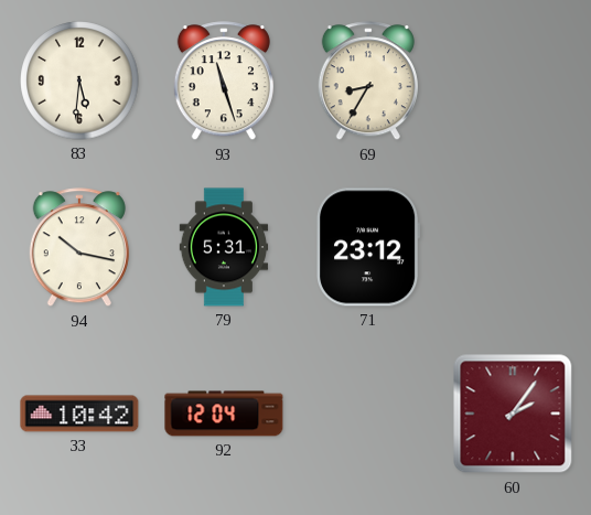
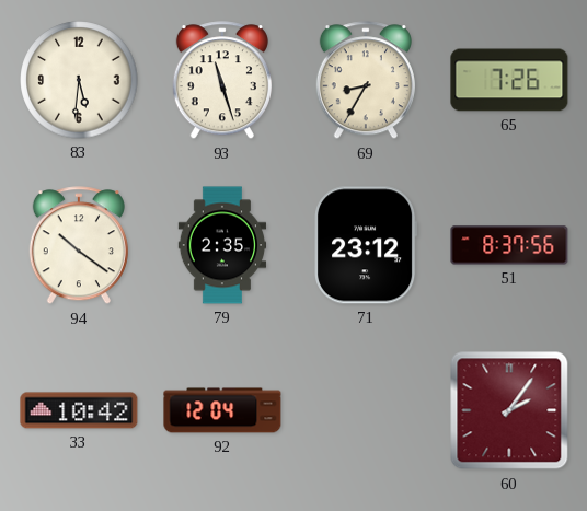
65: none -> 7:26
94: 10:17 -> 10:21
79: 5:31 -> 2:35
51: none -> 8:37
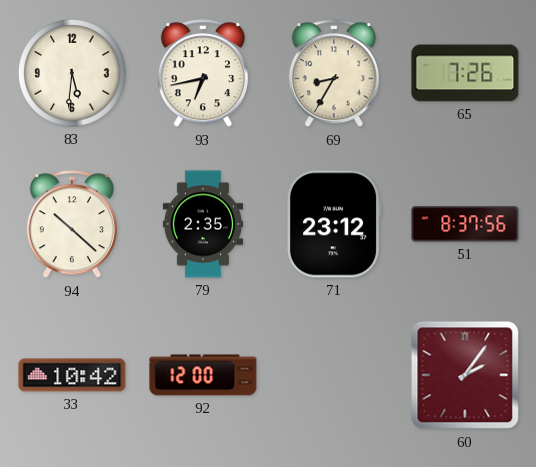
93: 11:27 -> 6:43
94: 10:21 -> 10:22
92: 12:04 -> 12:00
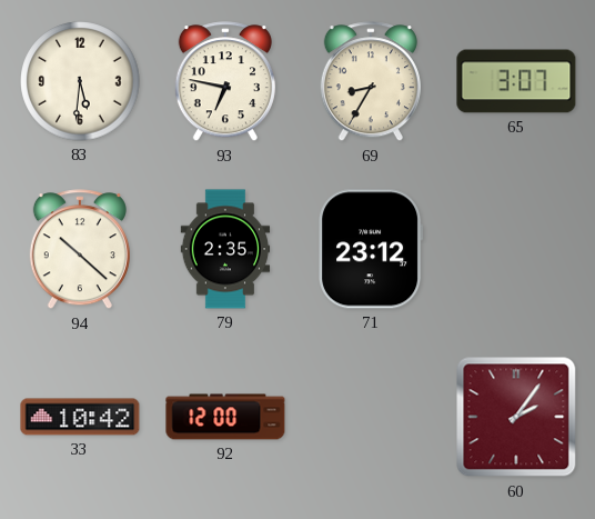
93: 6:43 -> 6:47
65: 7:26 -> 3:07
51: 8:37 -> none
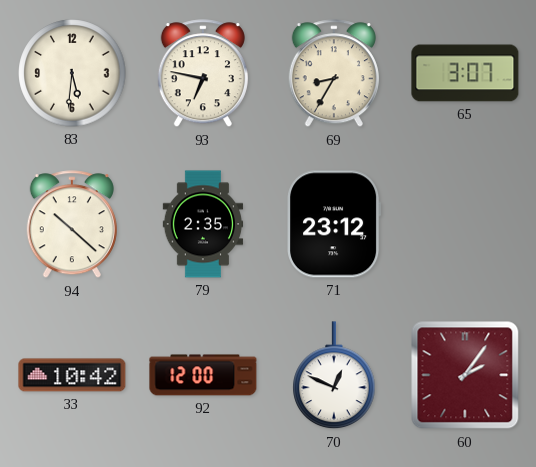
70: none -> 12:49
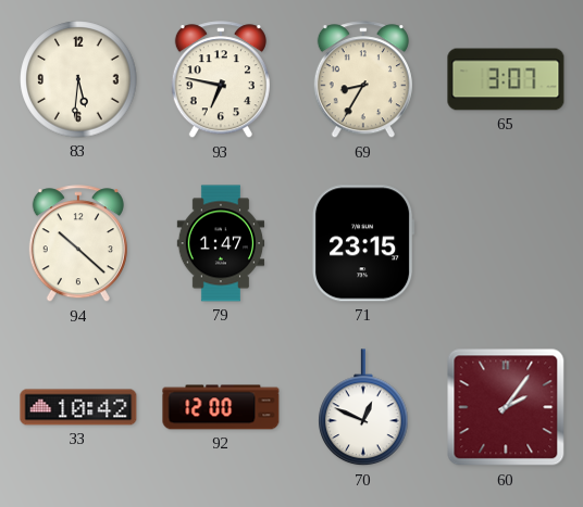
79: 2:35 -> 1:47
71: 23:12 -> 23:15
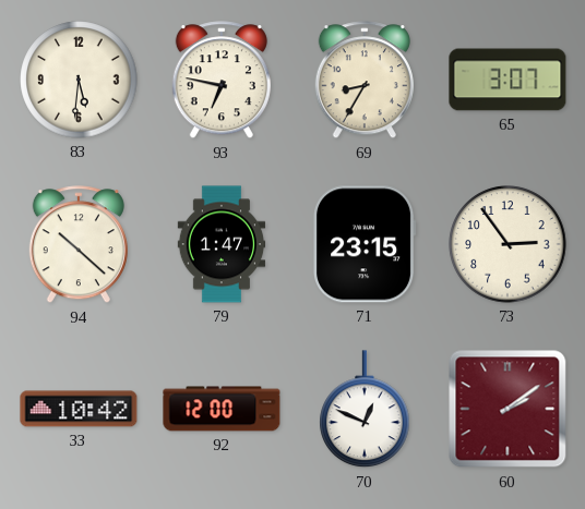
73: none -> 2:54
60: 2:06 -> 2:09
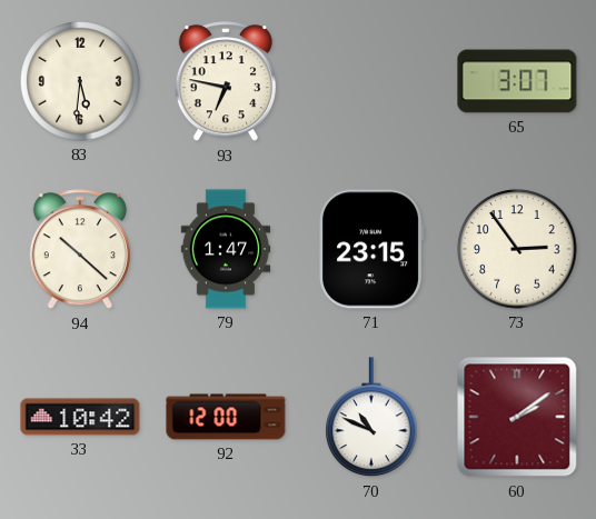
69: 8:35 -> none
70: 12:49 -> 10:49
